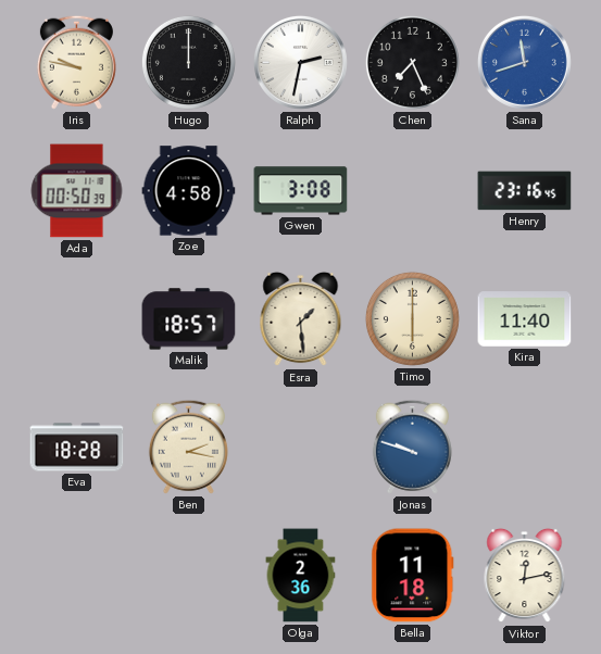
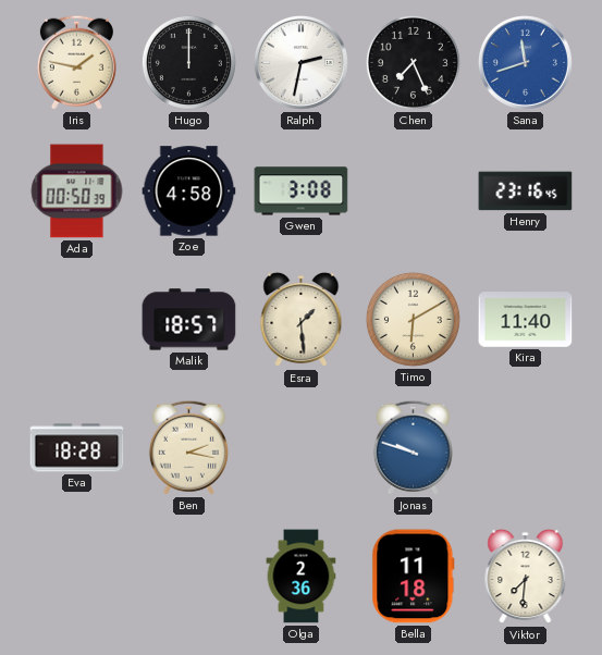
Iris: 9:47 -> 1:47
Timo: 6:00 -> 6:10
Viktor: 12:13 -> 7:31
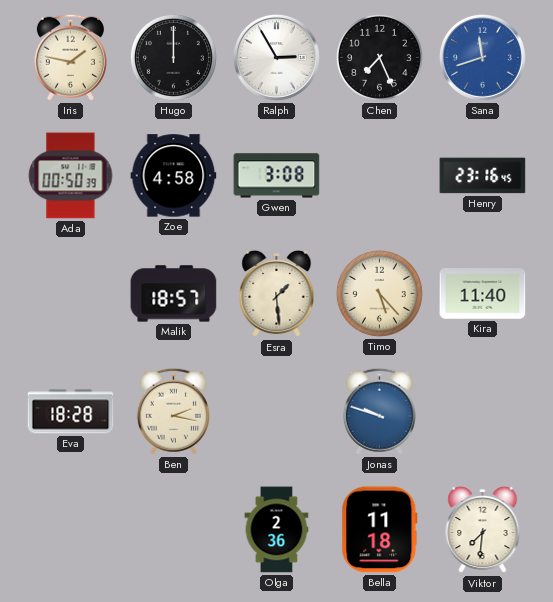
Ralph: 2:32 -> 2:55
Timo: 6:10 -> 5:23
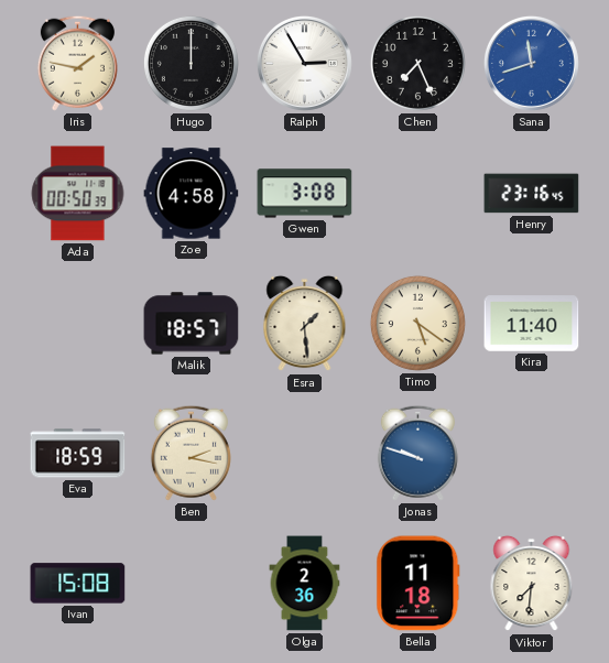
Timo: 5:23 -> 5:21
Eva: 18:28 -> 18:59
Ivan: none -> 15:08
